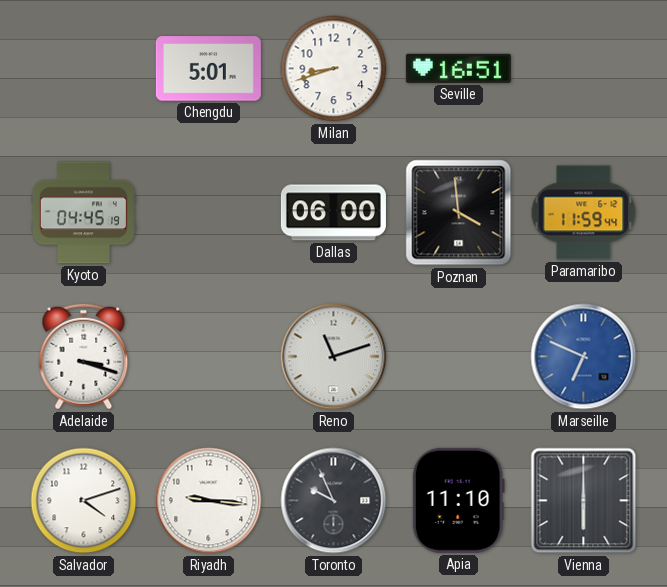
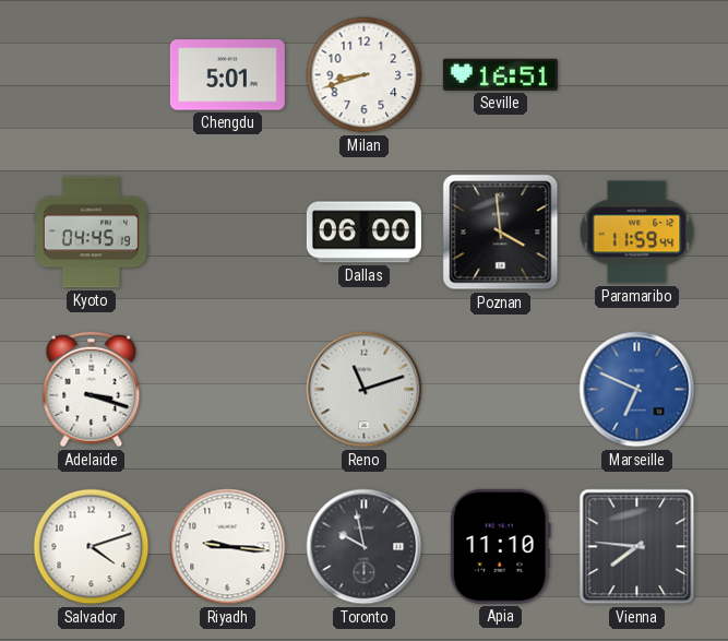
Toronto: 9:56 -> 9:58
Vienna: 6:00 -> 7:46
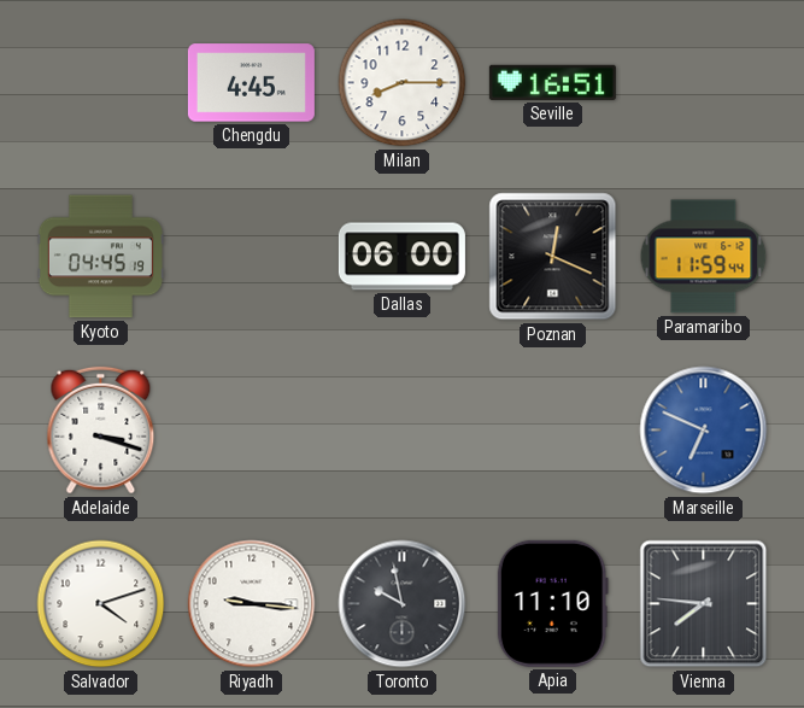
Chengdu: 5:01 -> 4:45
Milan: 8:42 -> 8:15
Poznan: 3:59 -> 12:19
Reno: 11:12 -> none
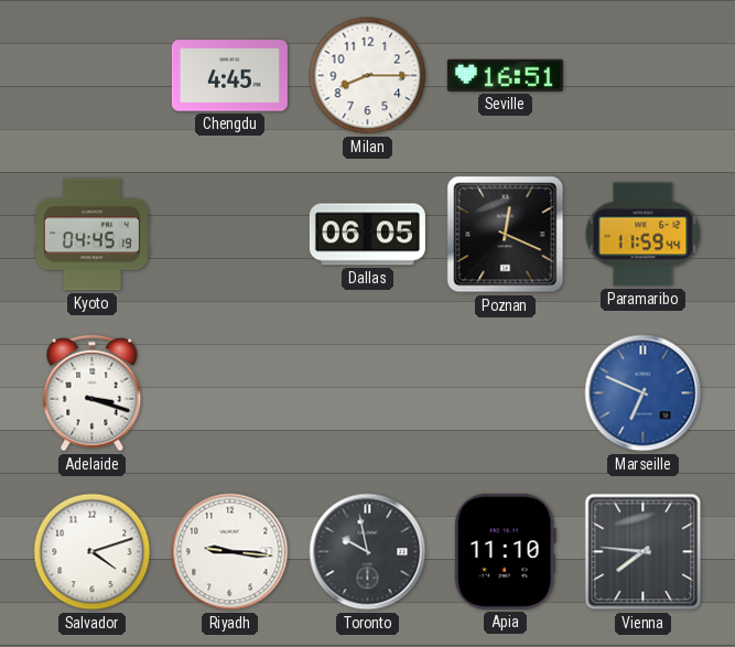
Dallas: 06:00 -> 06:05
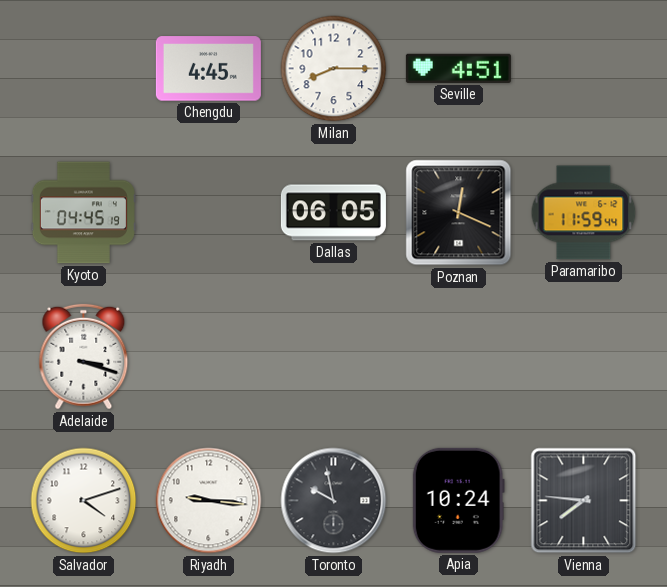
Seville: 16:51 -> 4:51
Marseille: 6:49 -> none
Apia: 11:10 -> 10:24
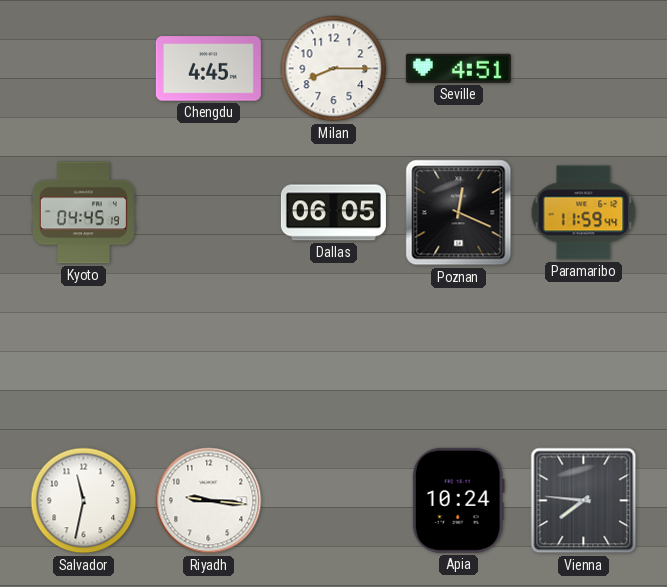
Adelaide: 3:18 -> none
Salvador: 4:12 -> 11:32
Toronto: 9:58 -> none
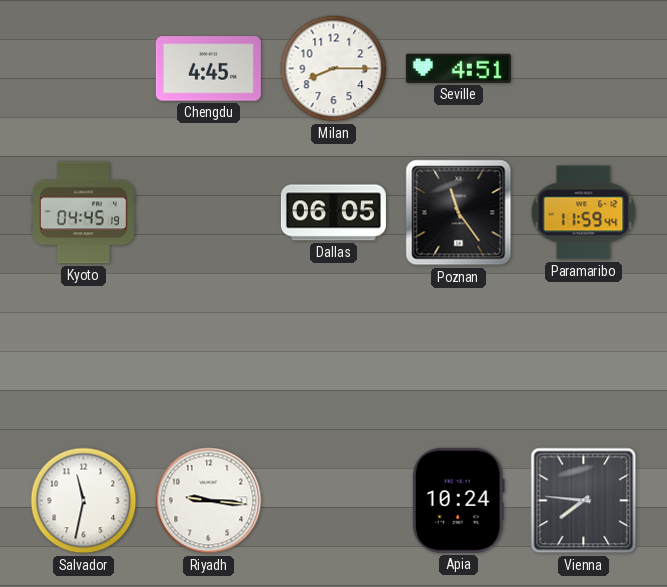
Poznan: 12:19 -> 11:24
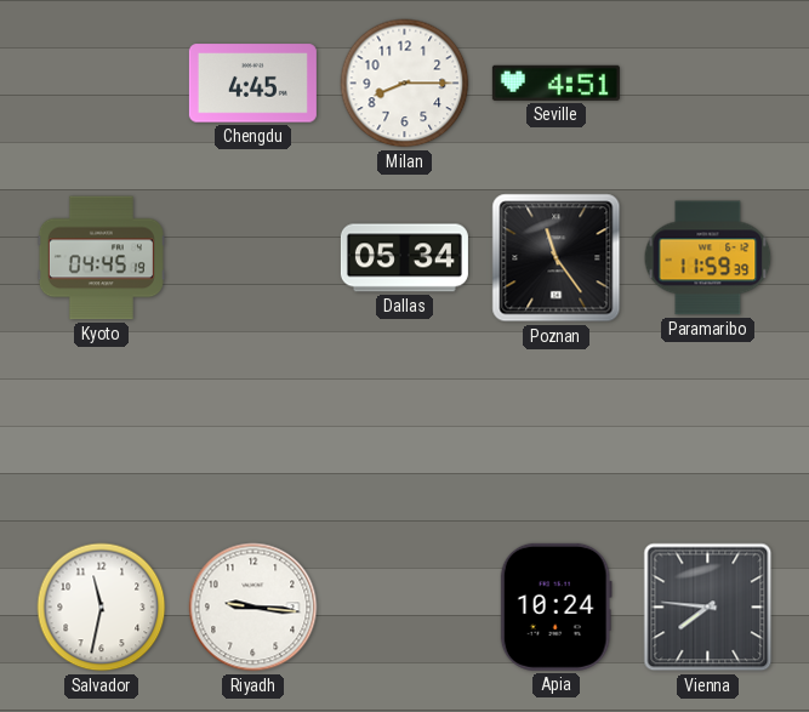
Dallas: 06:05 -> 05:34
Paramaribo: 11:59:44 -> 11:59:39
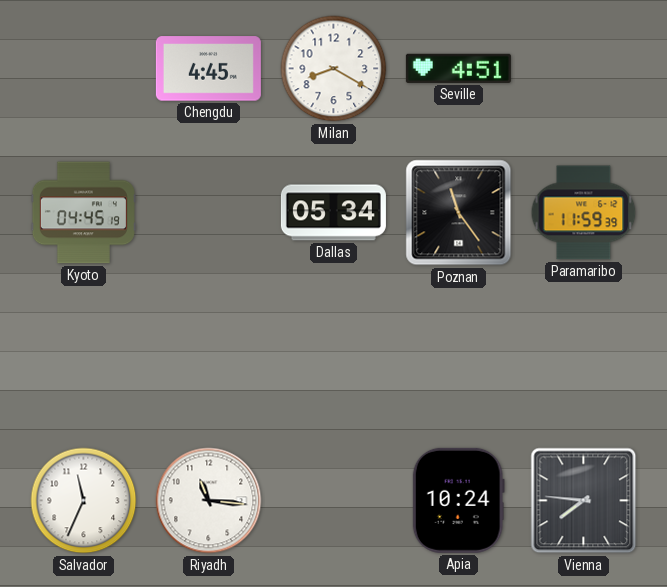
Milan: 8:15 -> 8:20
Salvador: 11:32 -> 11:34
Riyadh: 9:16 -> 11:16
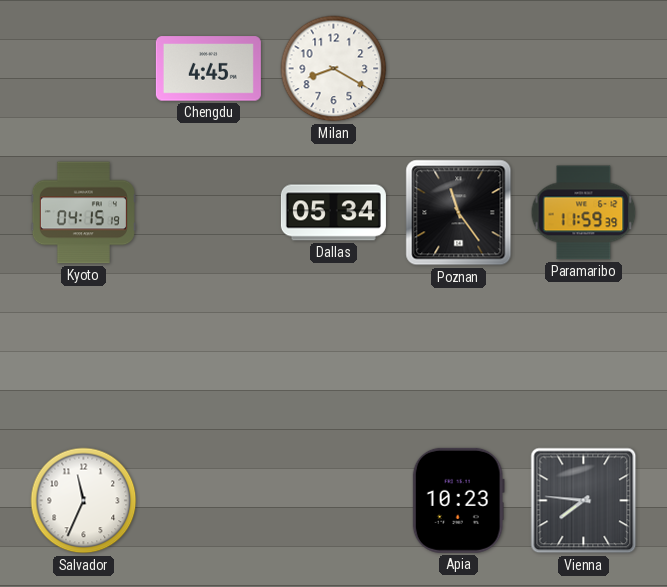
Seville: 4:51 -> none
Kyoto: 04:45 -> 04:15
Riyadh: 11:16 -> none
Apia: 10:24 -> 10:23
